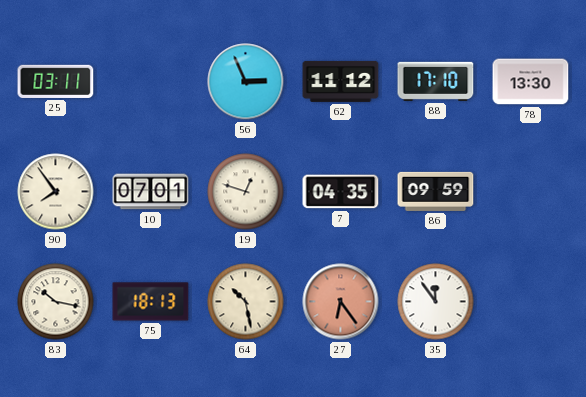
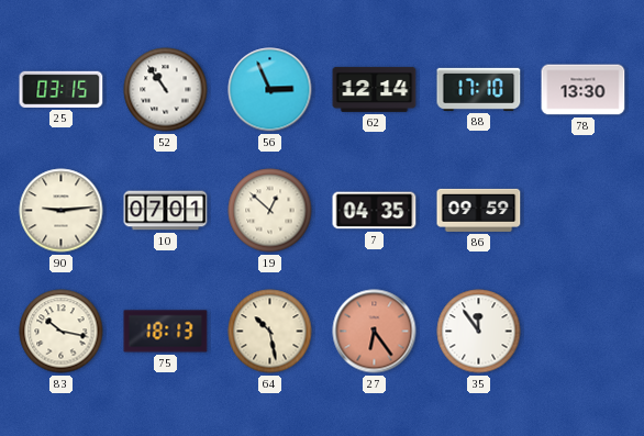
25: 03:11 -> 03:15
52: none -> 10:54
62: 11:12 -> 12:14
90: 7:54 -> 9:14
19: 12:48 -> 12:52
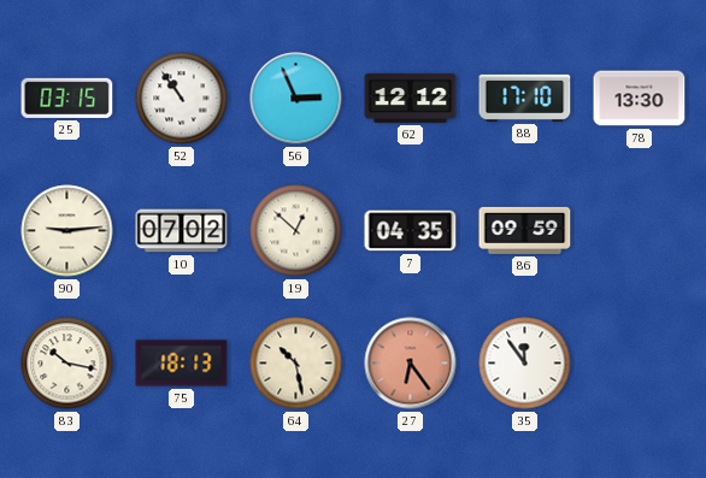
62: 12:14 -> 12:12
10: 07:01 -> 07:02
